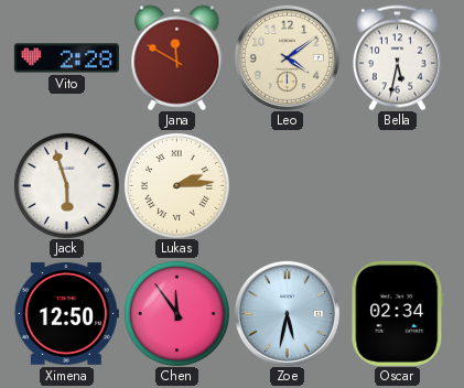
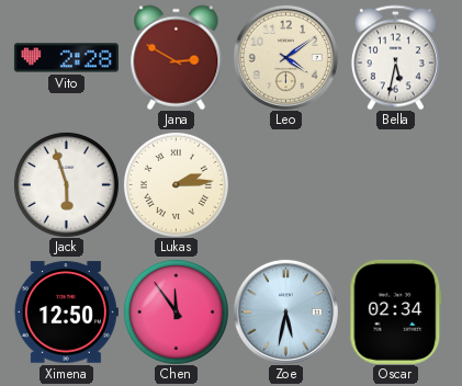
Jana: 11:50 -> 2:50
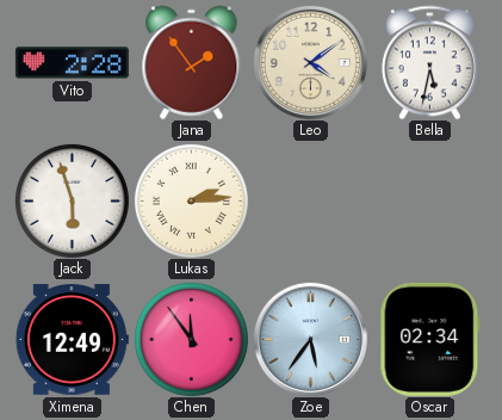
Jana: 2:50 -> 1:54
Ximena: 12:50 -> 12:49
Zoe: 5:32 -> 5:36
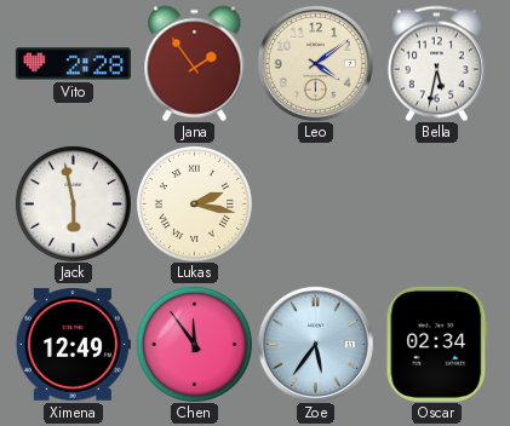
Jack: 5:57 -> 5:58
Lukas: 2:14 -> 2:17
